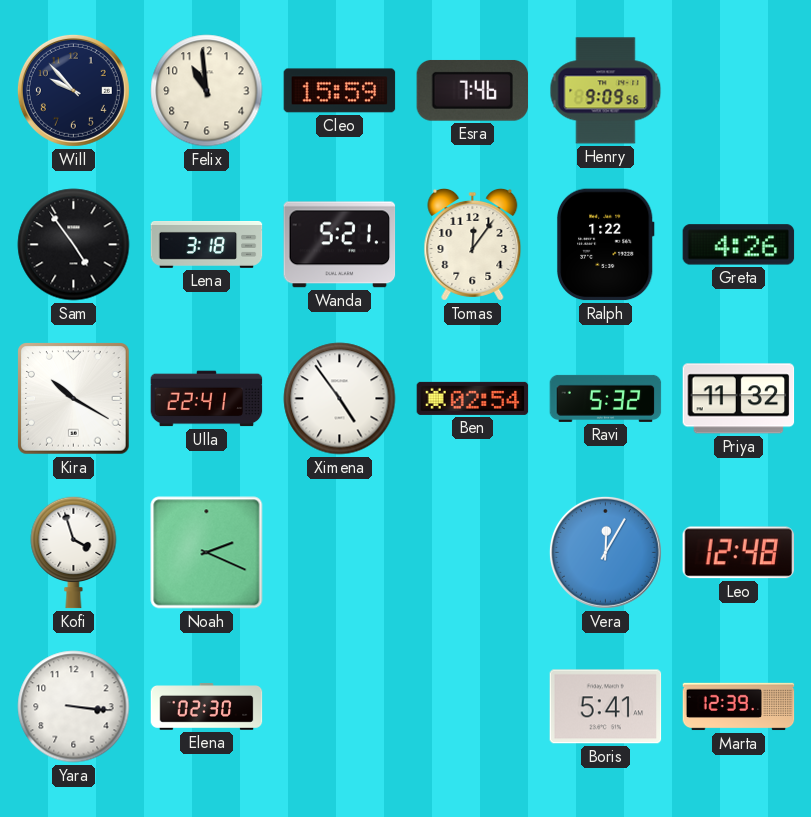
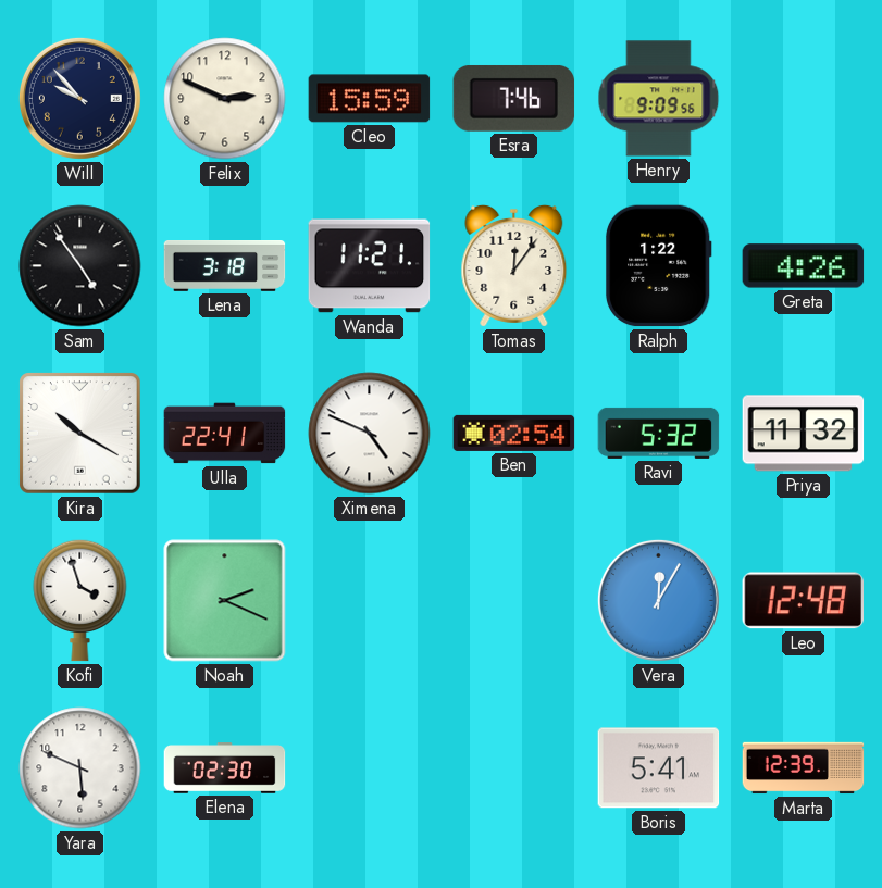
Felix: 10:59 -> 2:49
Wanda: 5:21 -> 11:21
Ximena: 4:54 -> 4:49
Yara: 3:16 -> 5:49
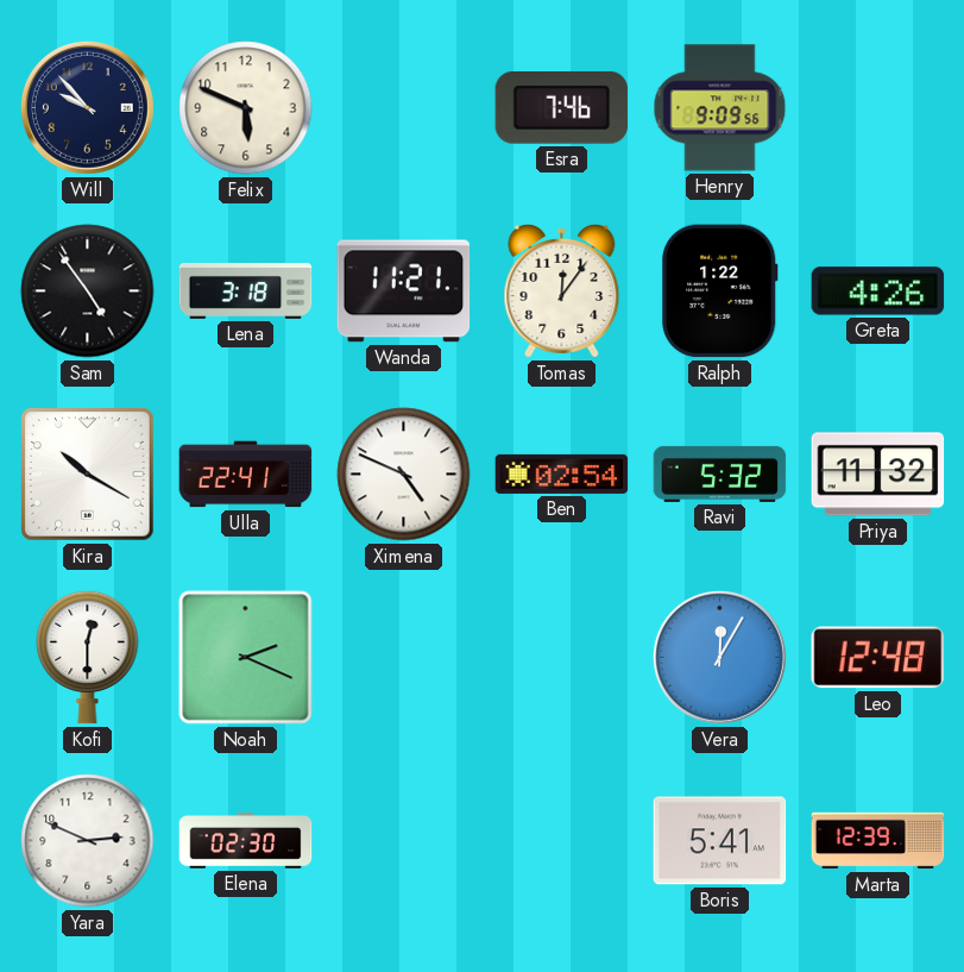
Felix: 2:49 -> 5:49
Cleo: 15:59 -> none
Kofi: 3:57 -> 12:30
Yara: 5:49 -> 2:49
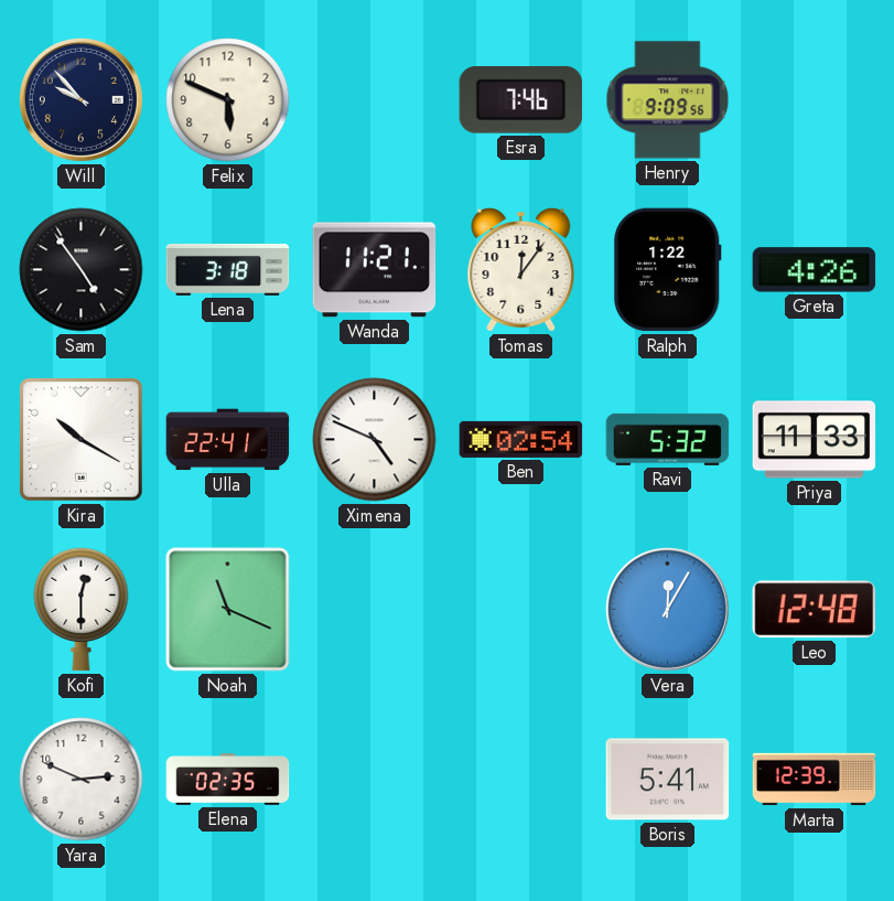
Priya: 11:32 -> 11:33
Noah: 2:19 -> 11:19
Elena: 02:30 -> 02:35
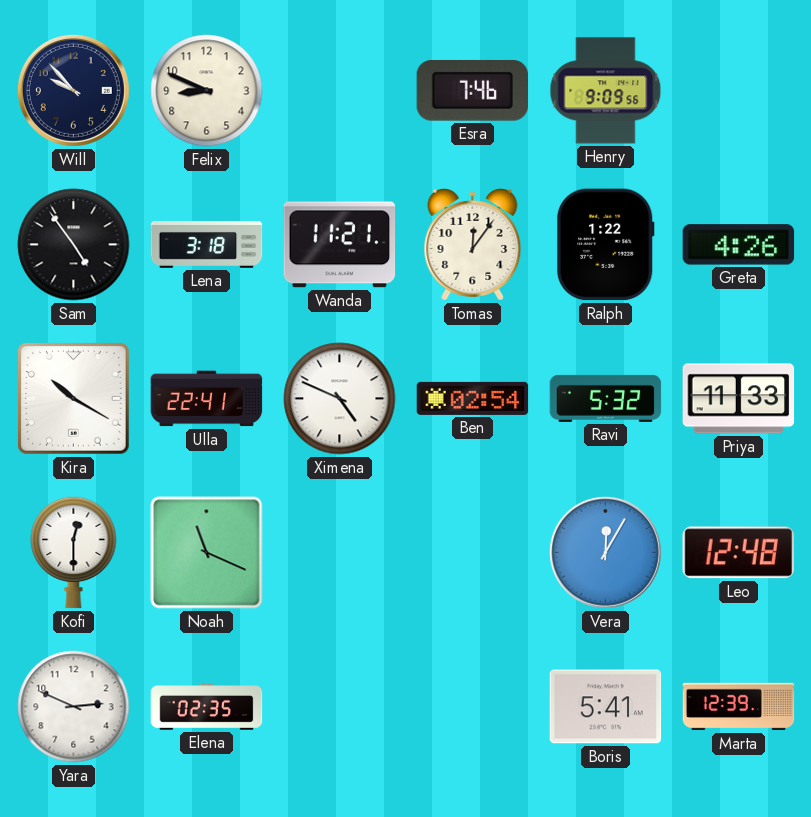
Felix: 5:49 -> 8:49
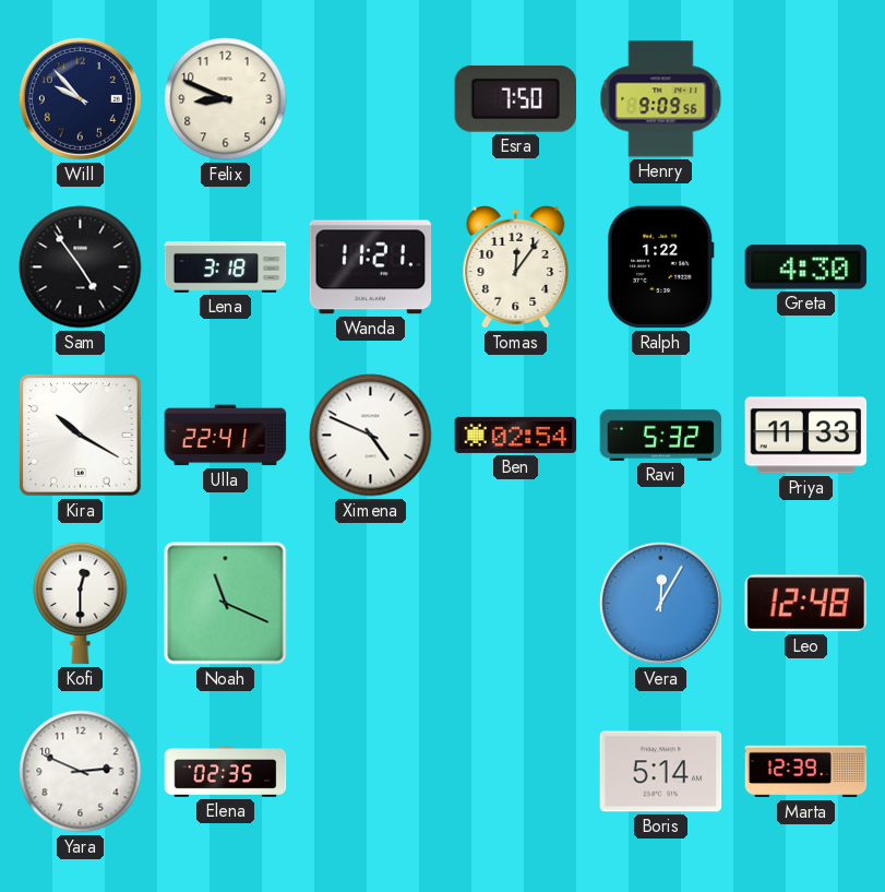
Esra: 7:46 -> 7:50
Greta: 4:26 -> 4:30
Boris: 5:41 -> 5:14
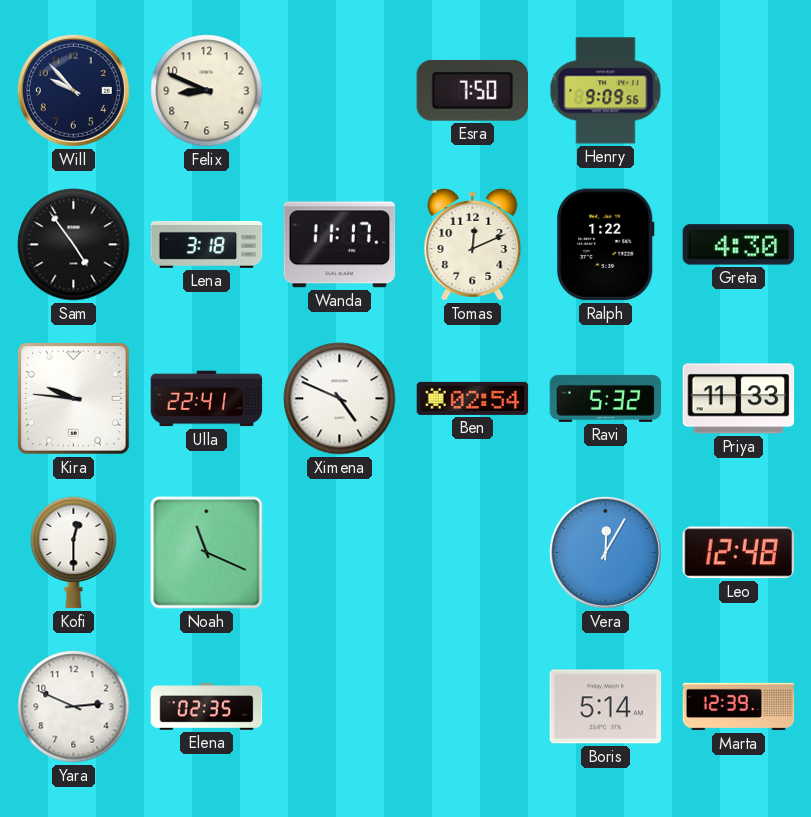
Wanda: 11:21 -> 11:17
Tomas: 12:06 -> 12:11
Kira: 10:20 -> 9:46
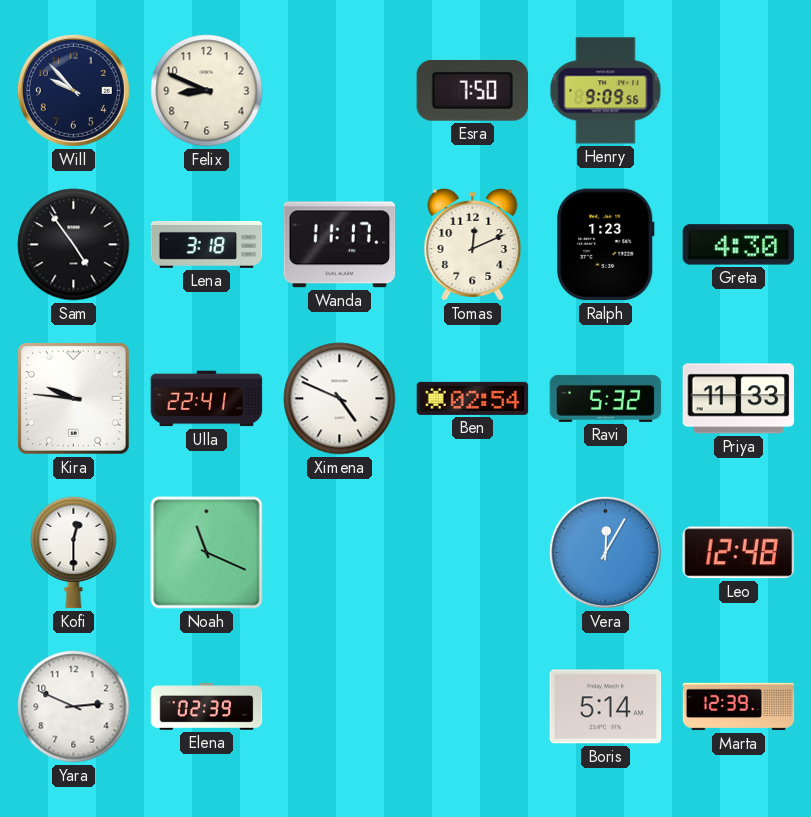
Ralph: 1:22 -> 1:23
Elena: 02:35 -> 02:39
